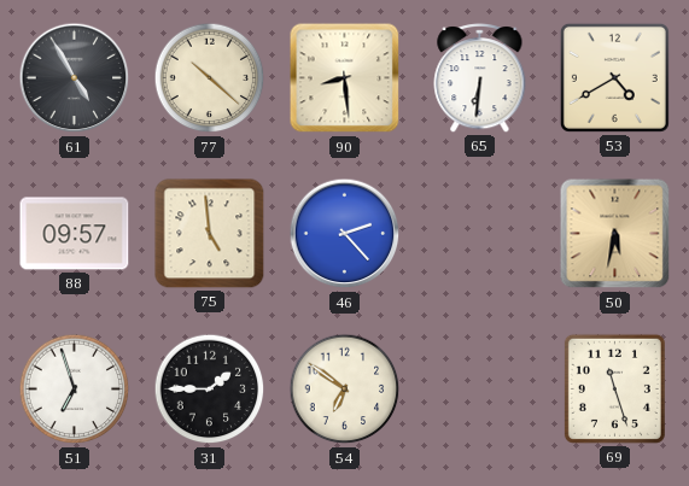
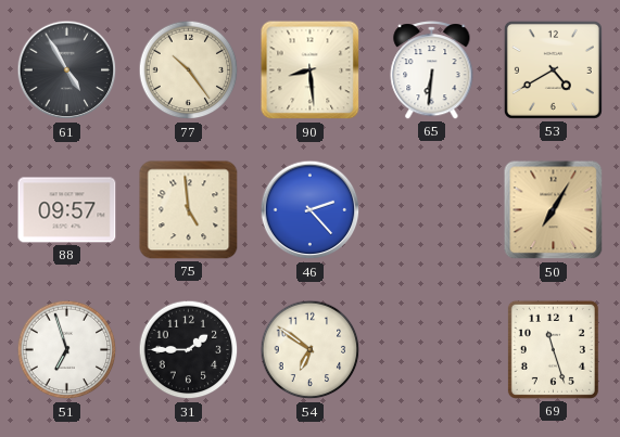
77: 10:22 -> 10:24
50: 5:32 -> 7:05
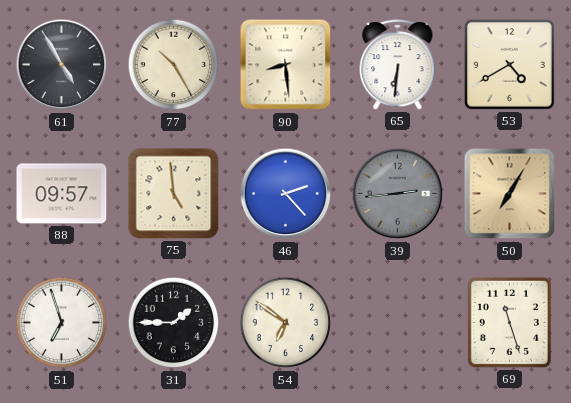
77: 10:24 -> 10:25
39: none -> 2:44
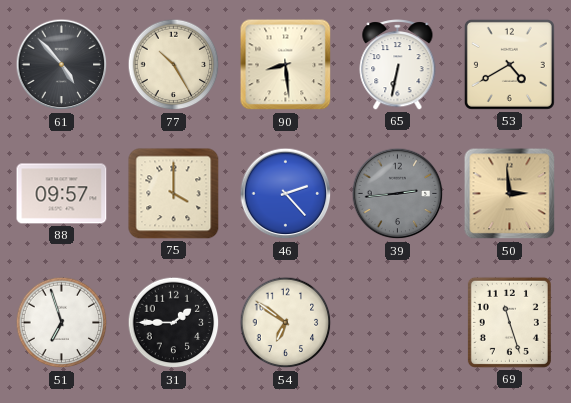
61: 4:55 -> 4:53
65: 6:31 -> 6:32
75: 4:59 -> 4:00
50: 7:05 -> 2:59
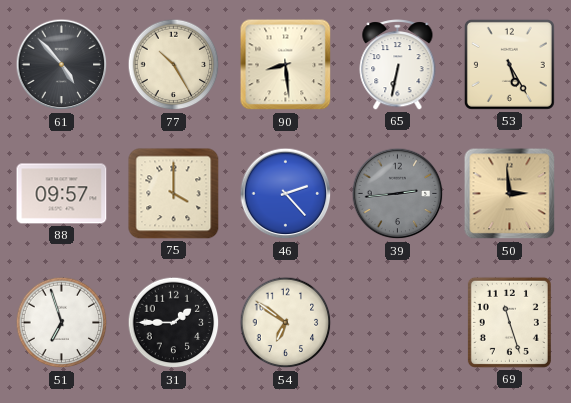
53: 4:40 -> 5:25
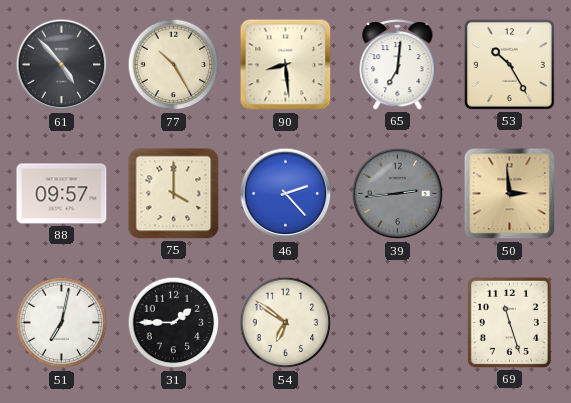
65: 6:32 -> 7:01
53: 5:25 -> 10:25
51: 6:57 -> 7:02
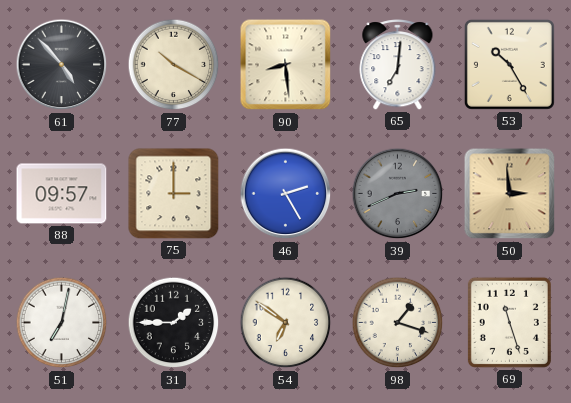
77: 10:25 -> 10:20
75: 4:00 -> 3:00
46: 2:23 -> 2:25
39: 2:44 -> 2:41
98: none -> 1:18
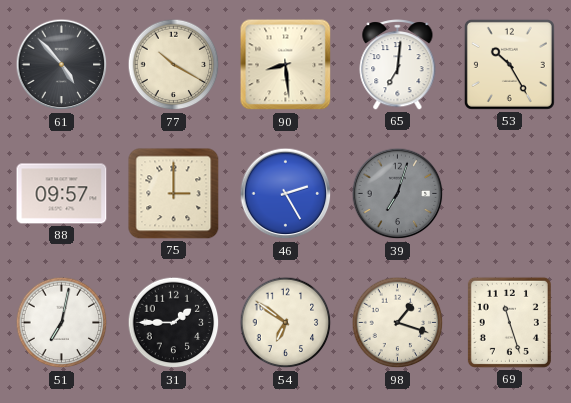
39: 2:41 -> 7:03
50: 2:59 -> none
